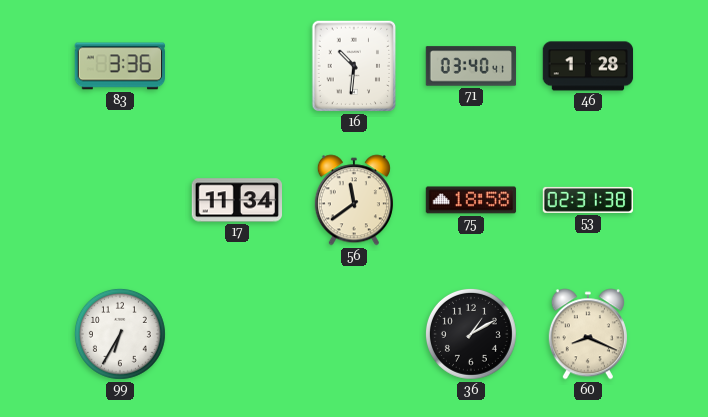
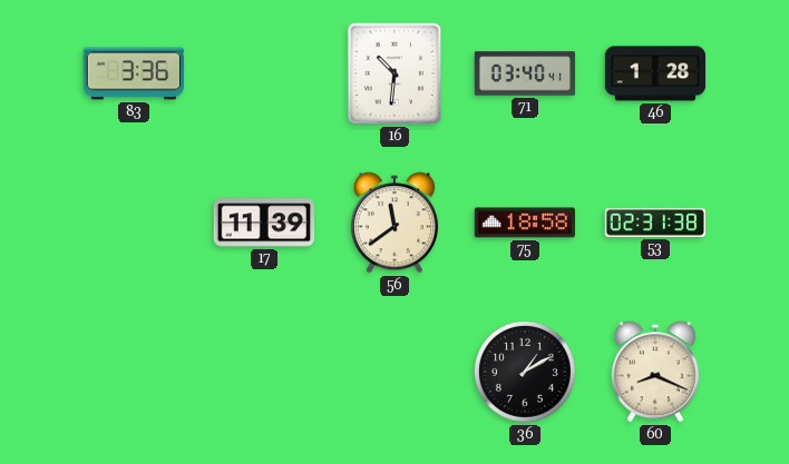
17: 11:34 -> 11:39
99: 6:35 -> none
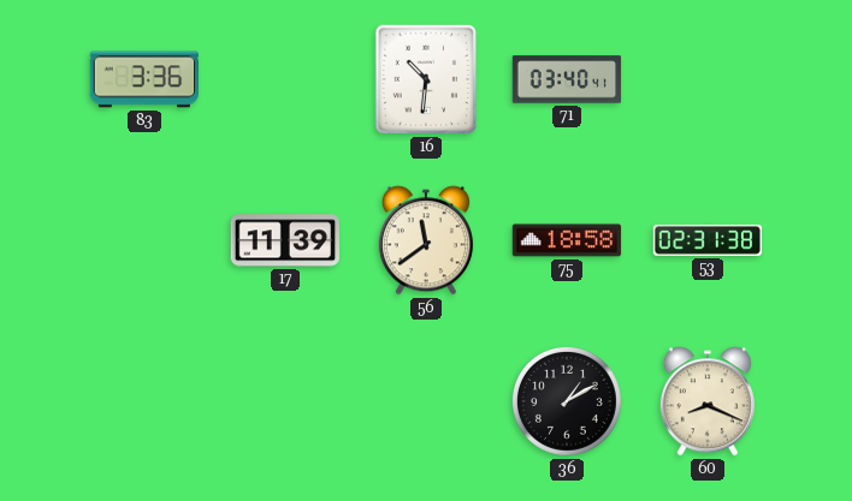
46: 1:28 -> none
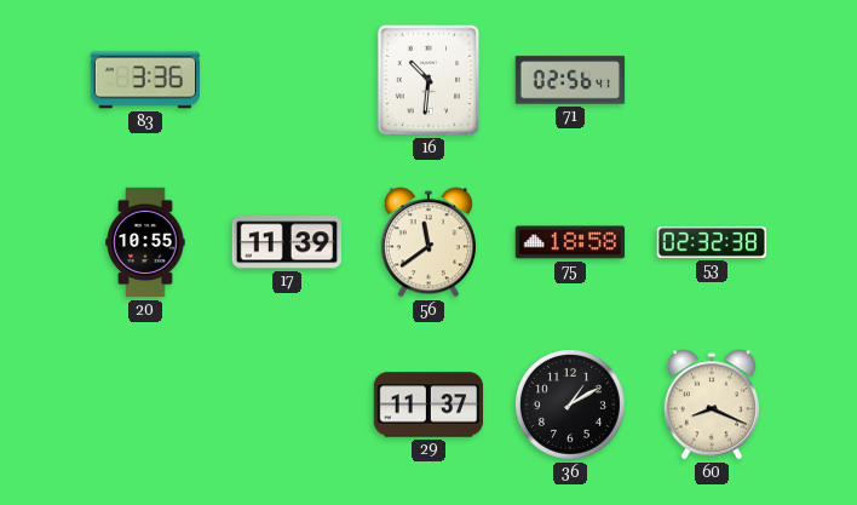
71: 03:40 -> 02:56
20: none -> 10:55
53: 02:31 -> 02:32
29: none -> 11:37
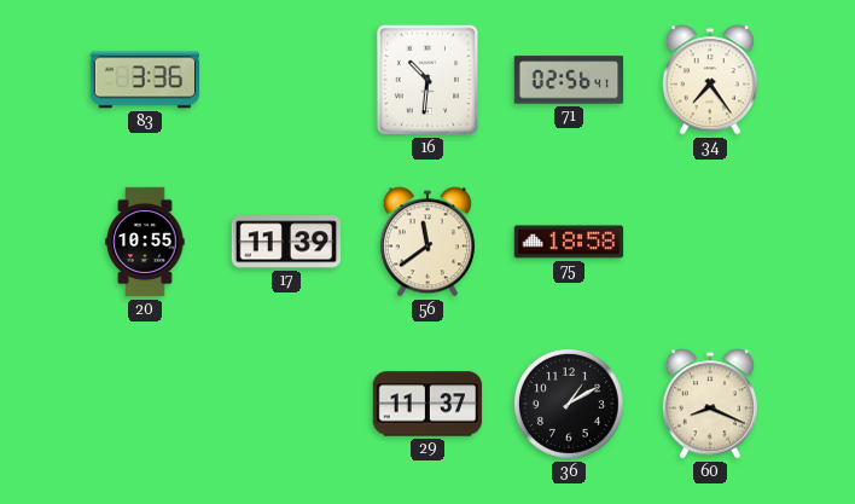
34: none -> 7:24
53: 02:32 -> none
